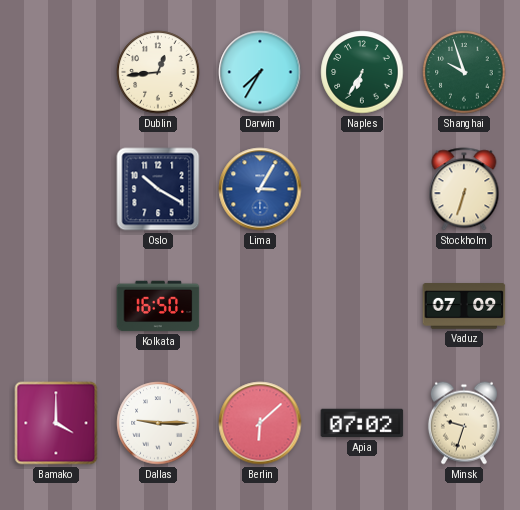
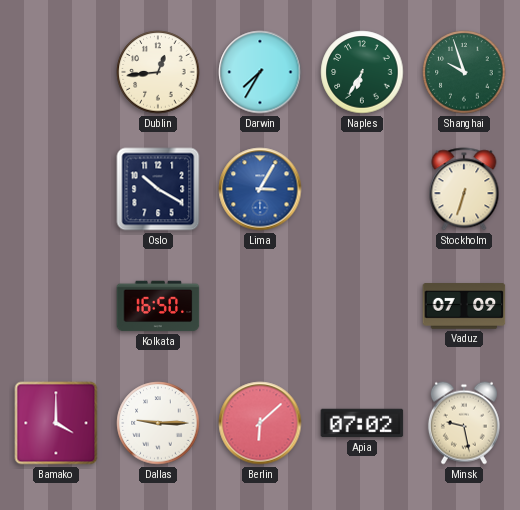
Minsk: 9:33 -> 9:28
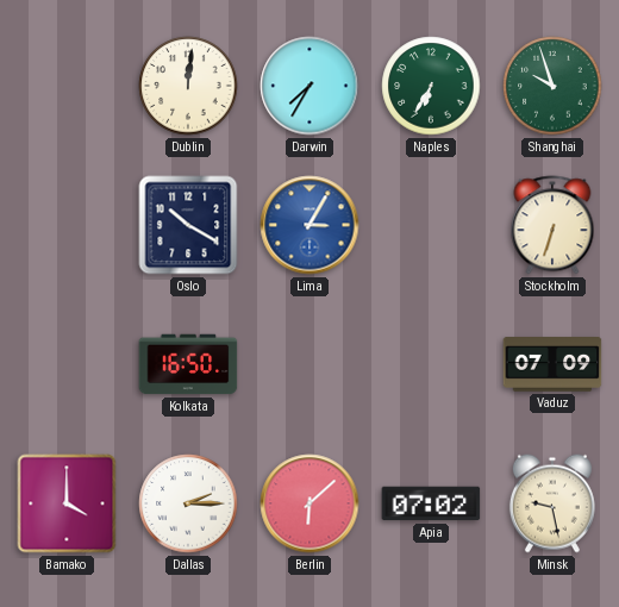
Dublin: 12:44 -> 12:01
Dallas: 9:15 -> 2:15
